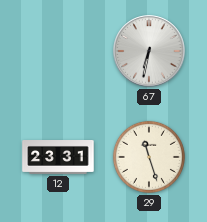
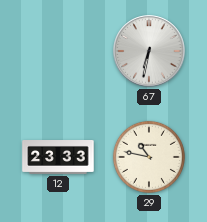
12: 23:31 -> 23:33
29: 11:27 -> 10:47
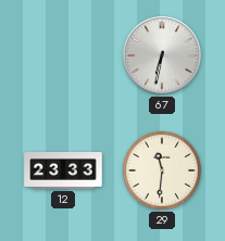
29: 10:47 -> 11:31
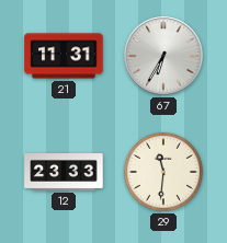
21: none -> 11:31
67: 6:32 -> 6:35
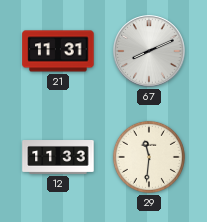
67: 6:35 -> 8:11
12: 23:33 -> 11:33
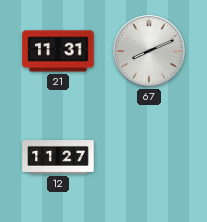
12: 11:33 -> 11:27
29: 11:31 -> none
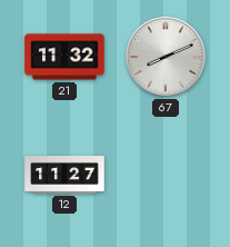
21: 11:31 -> 11:32
